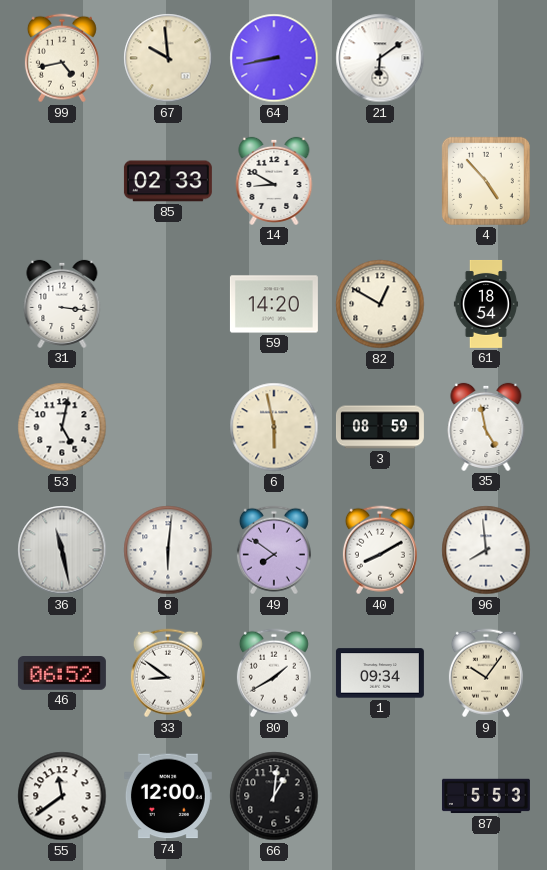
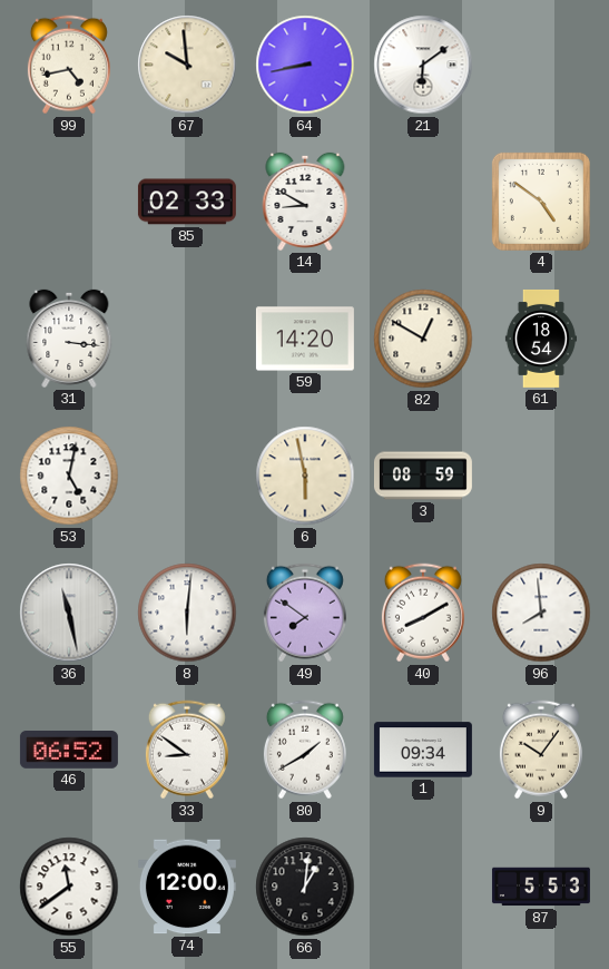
4: 4:53 -> 4:51
35: 4:58 -> none
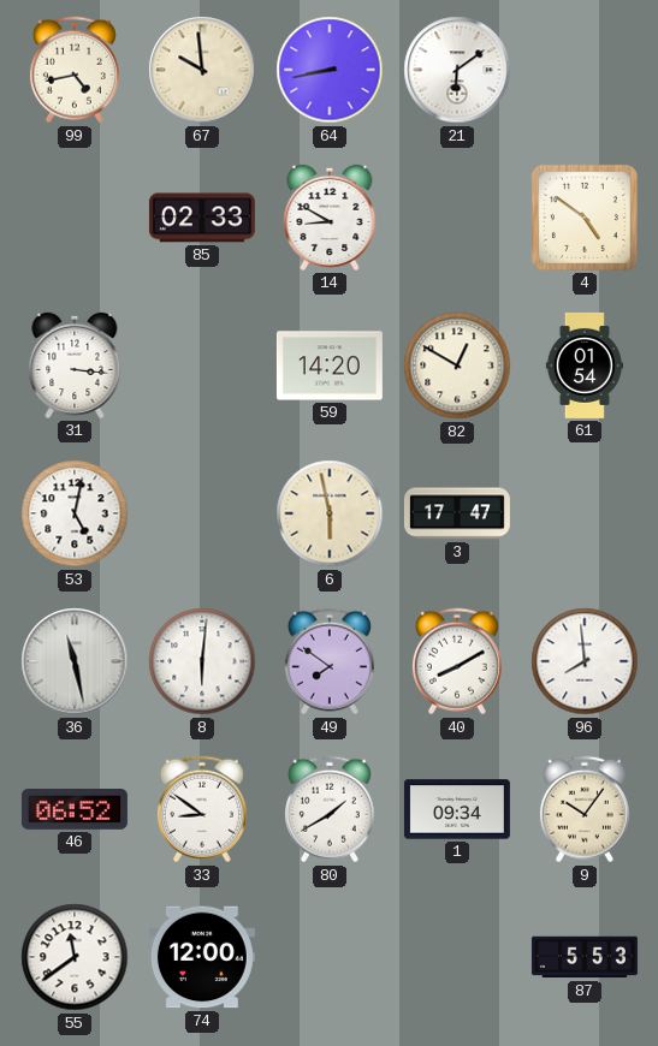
61: 18:54 -> 01:54
3: 08:59 -> 17:47
66: 1:01 -> none
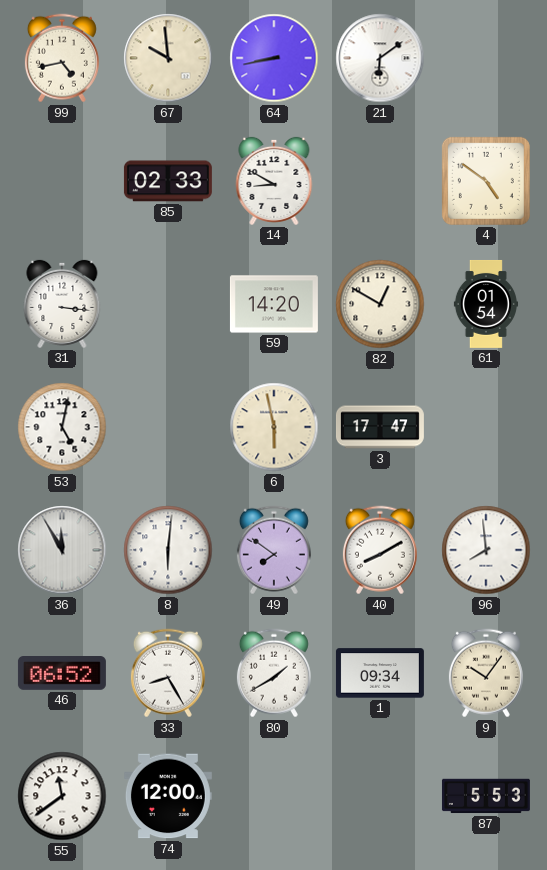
36: 11:28 -> 11:55
33: 8:51 -> 8:25
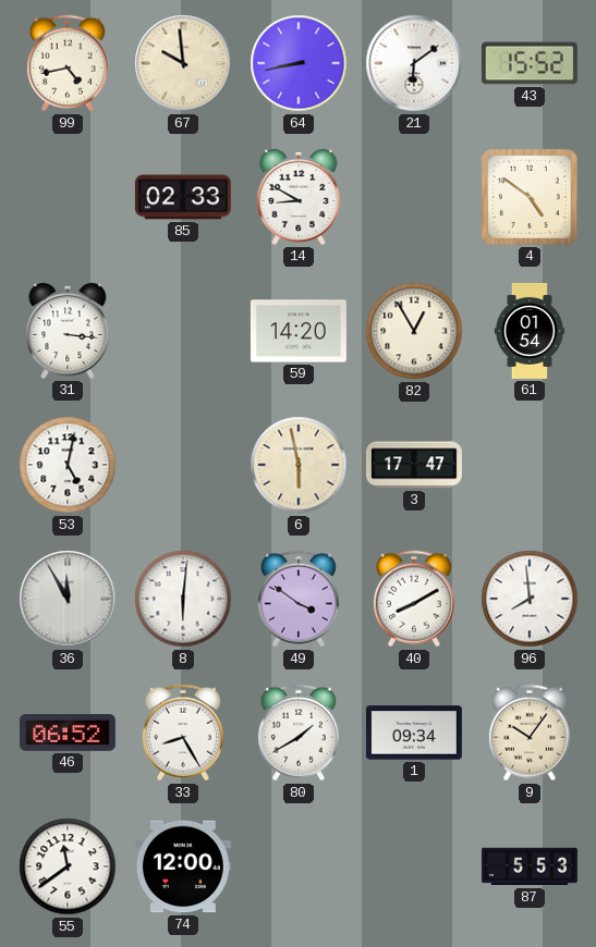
43: none -> 15:52
82: 12:50 -> 12:55
49: 7:51 -> 3:51
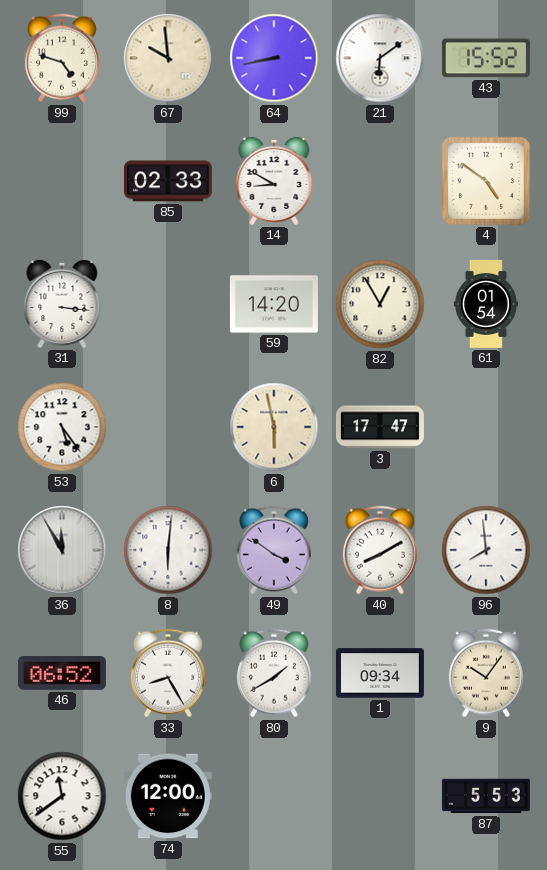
99: 4:43 -> 4:48
53: 5:02 -> 5:24
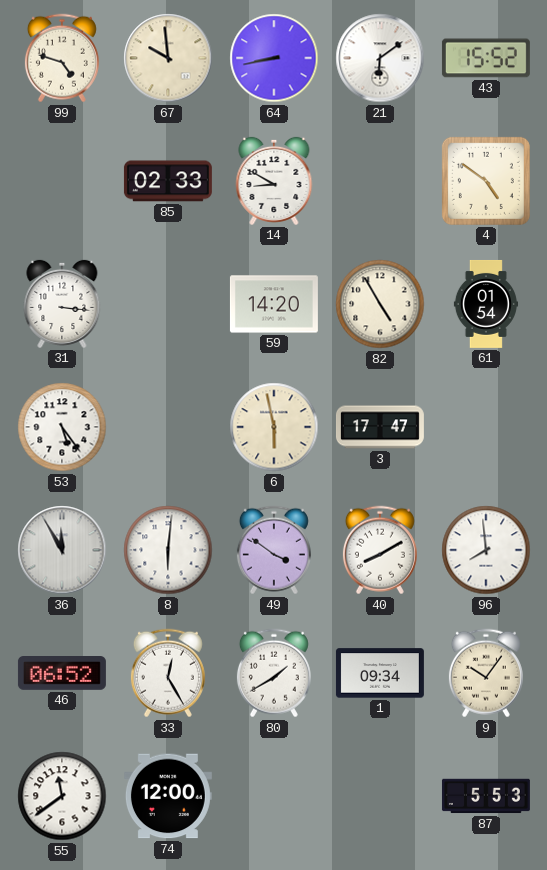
82: 12:55 -> 4:55
33: 8:25 -> 12:25
